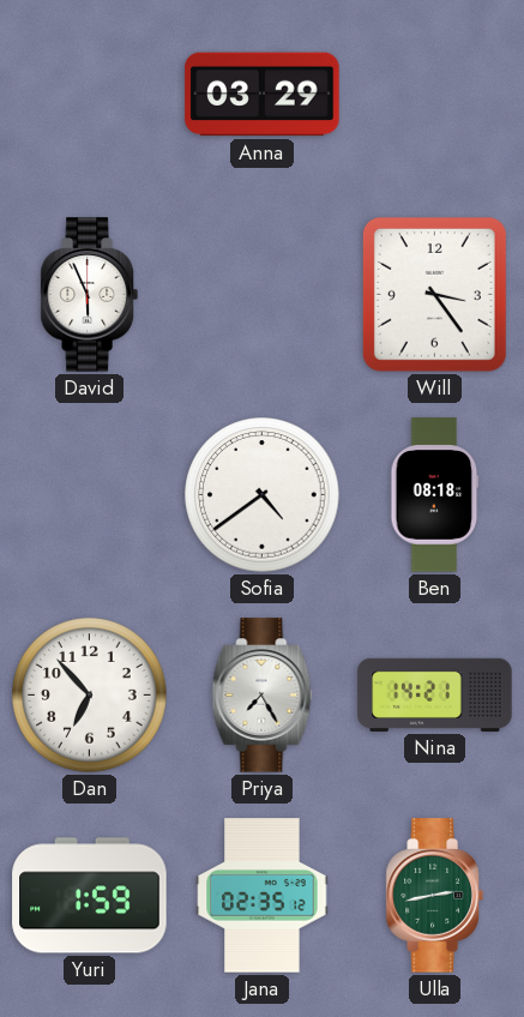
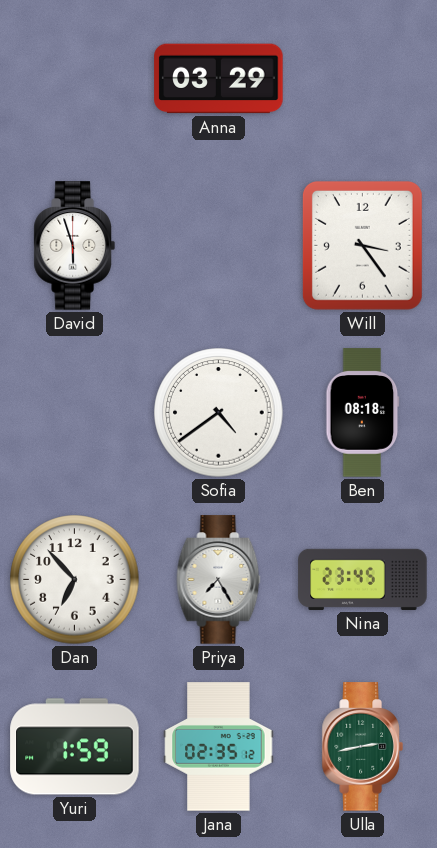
David: 5:56 -> 5:57
Nina: 14:21 -> 23:45
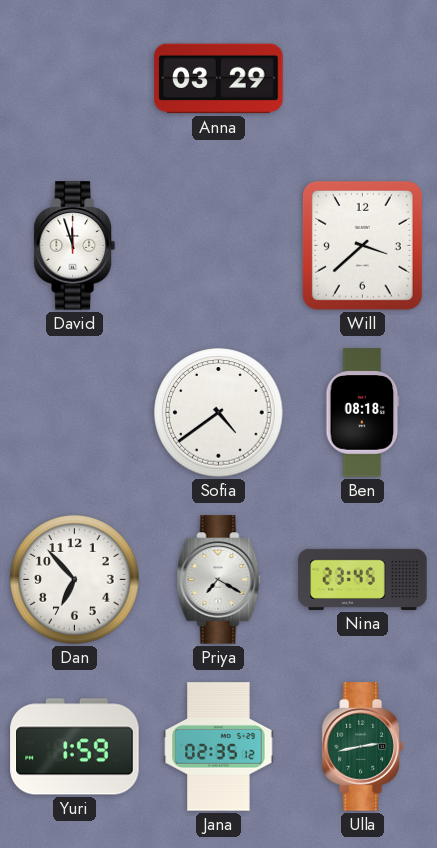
David: 5:57 -> 11:57
Will: 3:24 -> 3:38
Priya: 7:25 -> 7:20
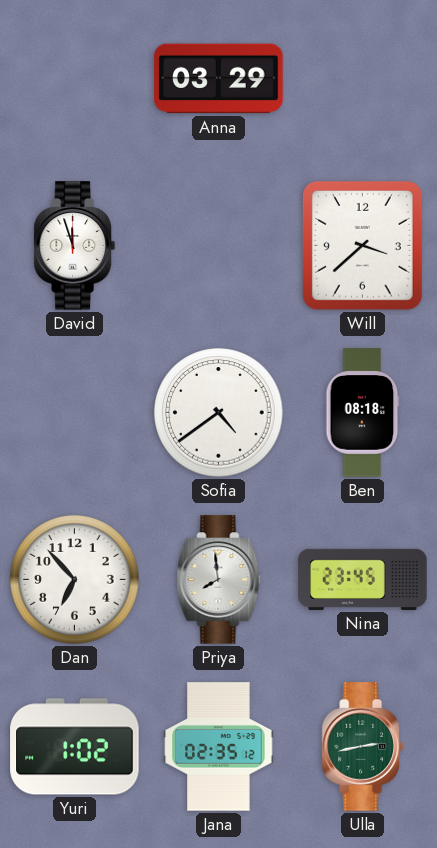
Priya: 7:20 -> 7:59
Yuri: 1:59 -> 1:02
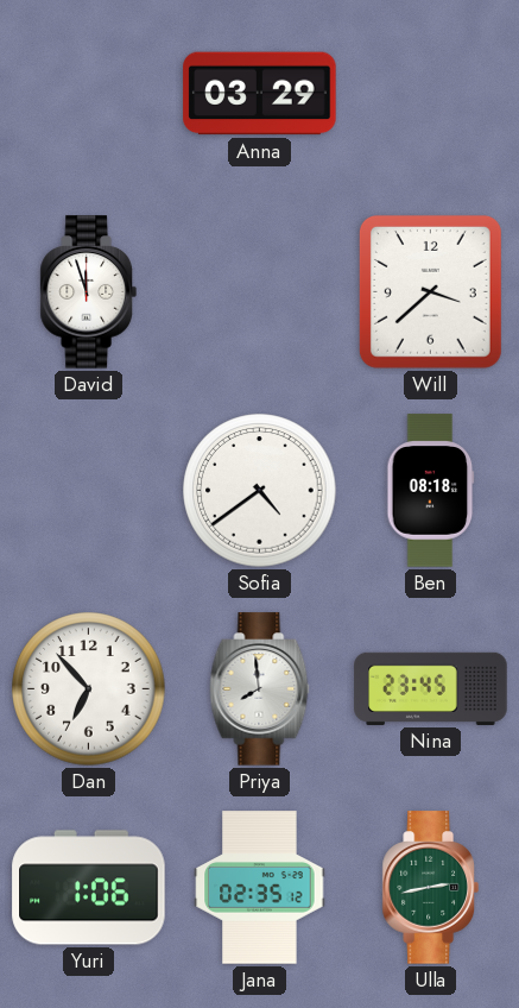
Yuri: 1:02 -> 1:06
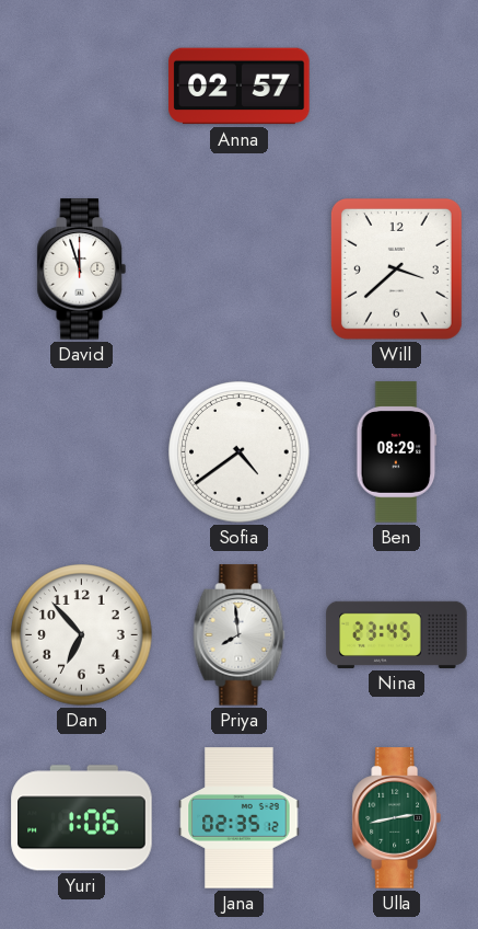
Anna: 03:29 -> 02:57
Ben: 08:18 -> 08:29
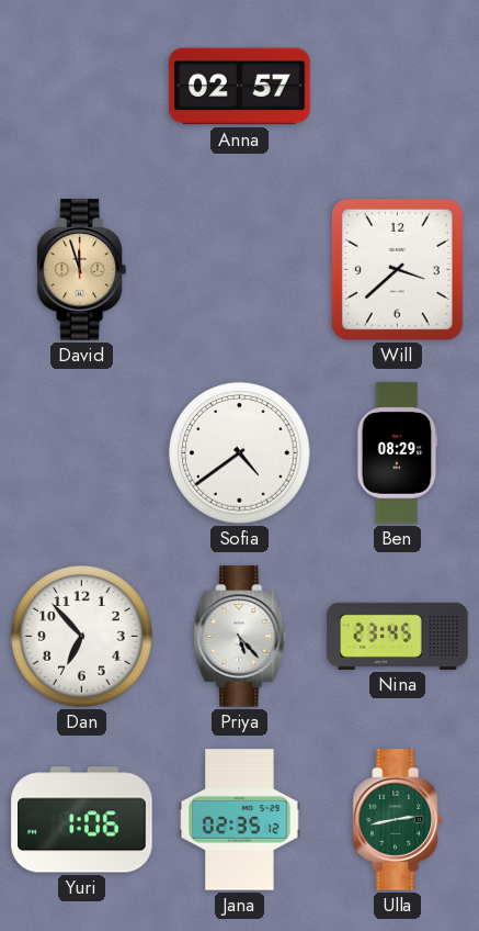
David dial: white -> champagne
Priya: 7:59 -> 5:23
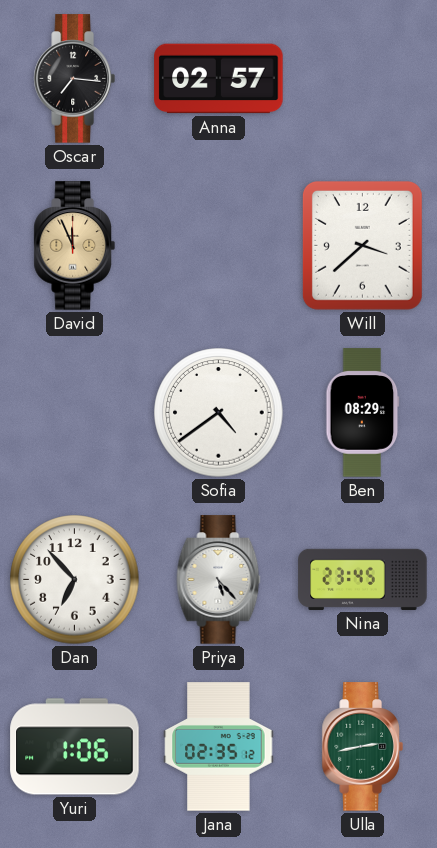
Oscar: none -> 7:16
David: 11:57 -> 11:56
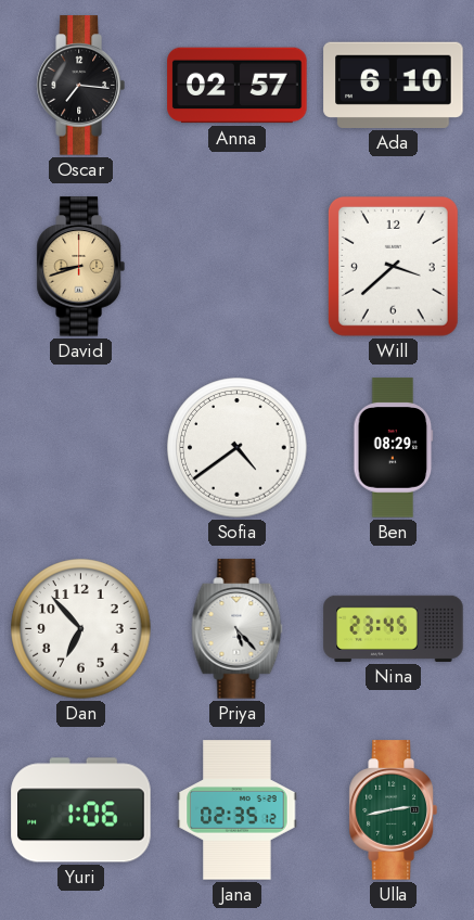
Ada: none -> 6:10
David: 11:56 -> 8:42
